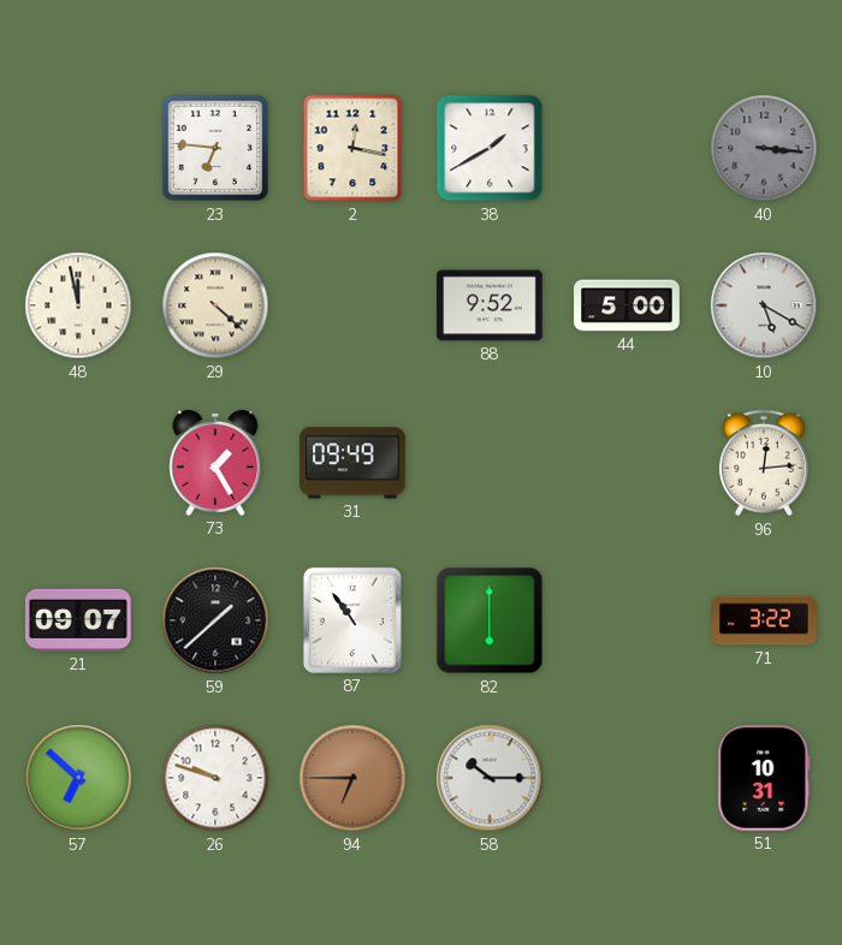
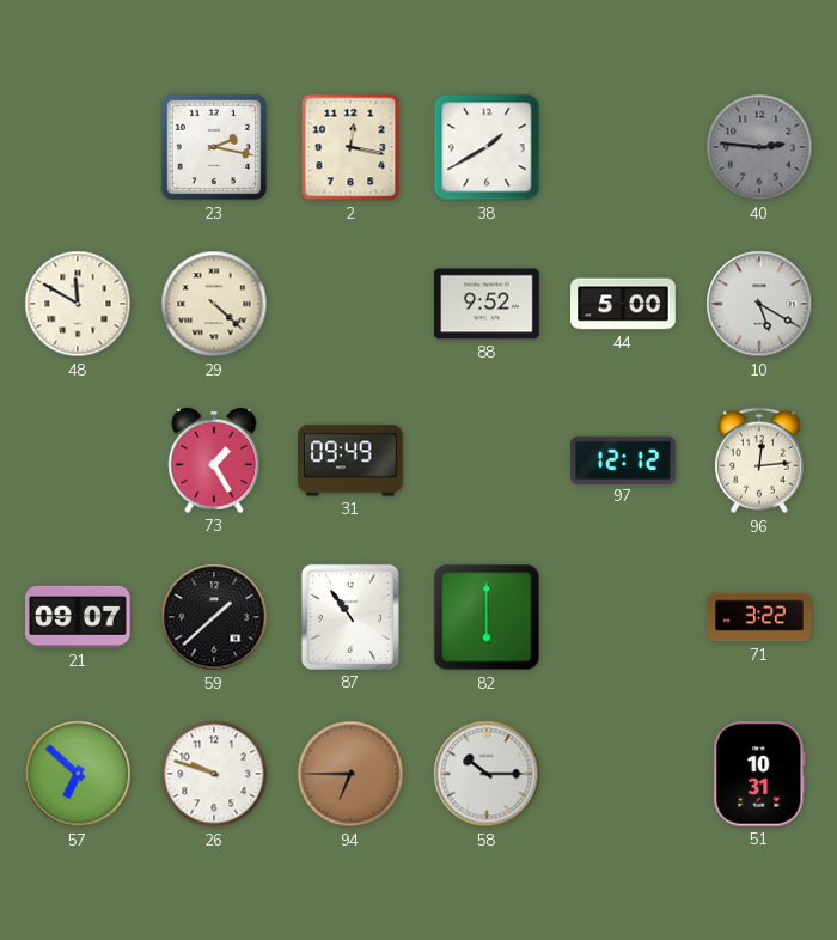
23: 6:46 -> 2:17
40: 3:16 -> 2:46
48: 11:58 -> 11:50
97: none -> 12:12
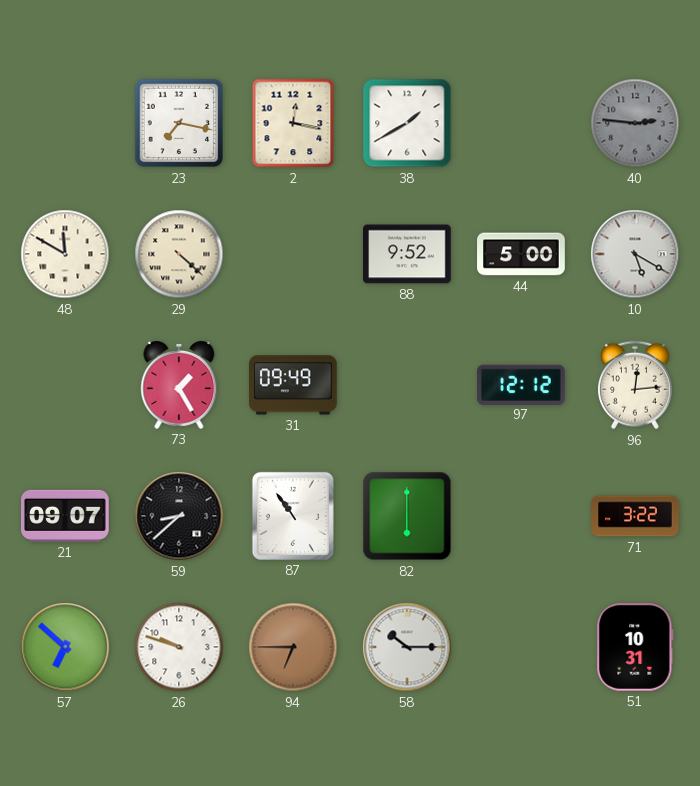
23: 2:17 -> 7:17
59: 1:38 -> 8:38
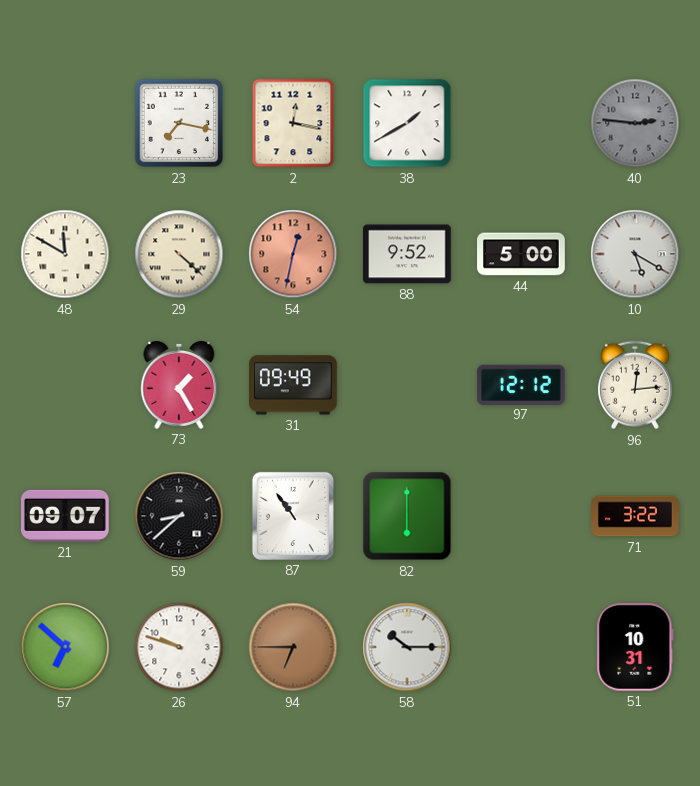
54: none -> 12:32
